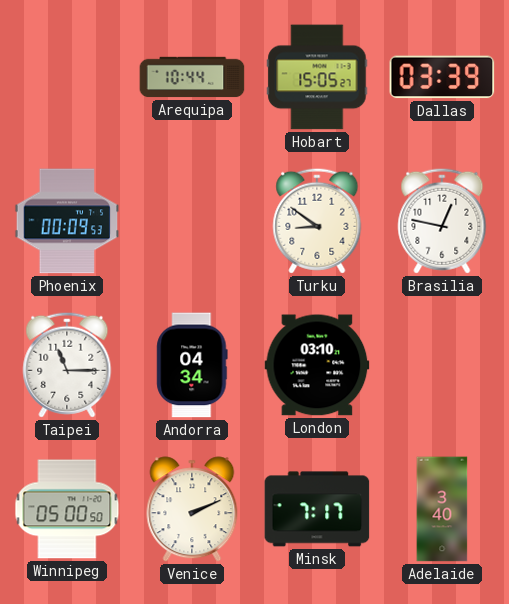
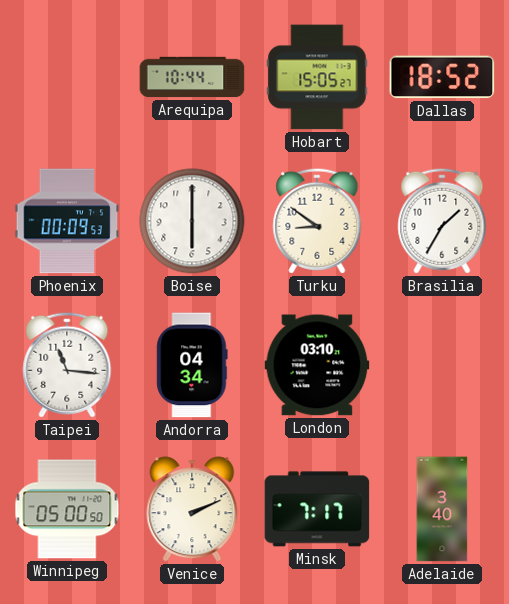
Dallas: 03:39 -> 18:52
Boise: none -> 6:00
Brasilia: 12:47 -> 1:35
Taipei: 11:15 -> 11:16
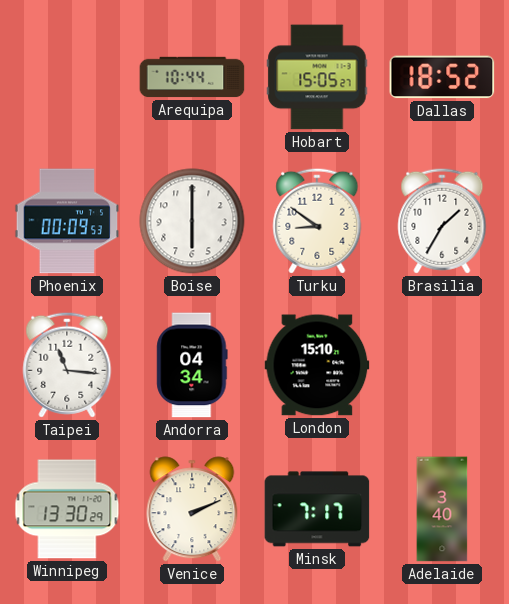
London: 03:10 -> 15:10
Winnipeg: 05:00 -> 13:30
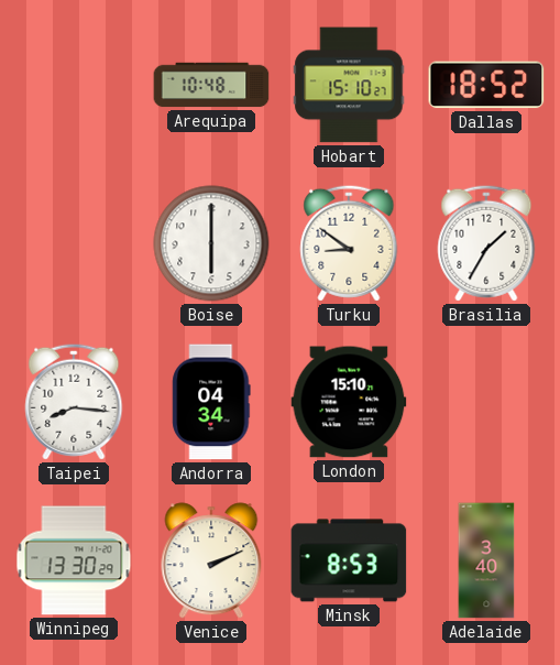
Arequipa: 10:44 -> 10:48
Hobart: 15:05 -> 15:10
Phoenix: 00:09 -> none
Taipei: 11:16 -> 8:16
Minsk: 7:17 -> 8:53
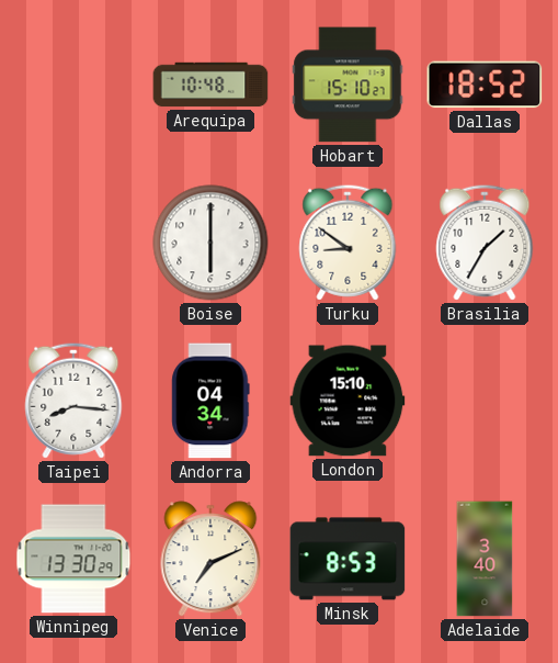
Venice: 2:11 -> 7:11
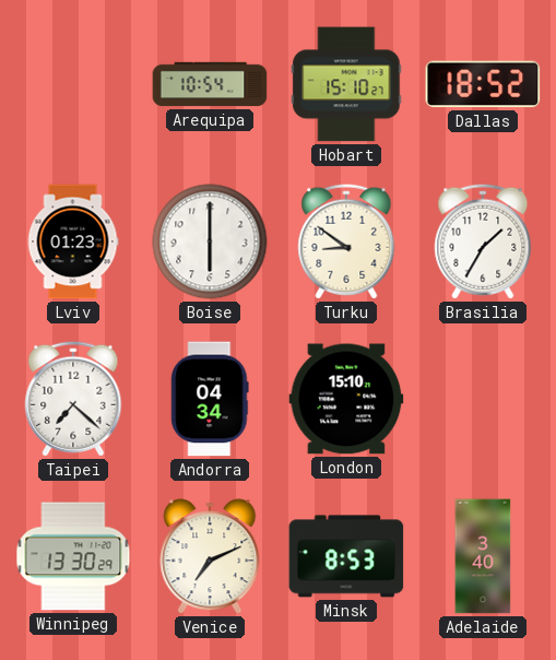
Arequipa: 10:48 -> 10:54
Lviv: none -> 01:23
Taipei: 8:16 -> 7:22
